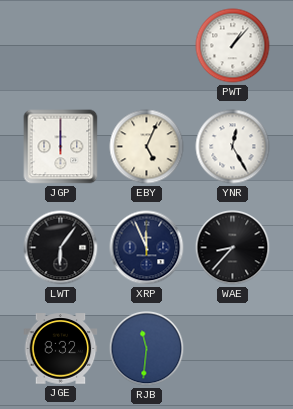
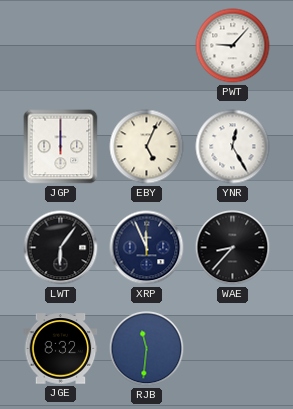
PWT: 1:07 -> 9:07
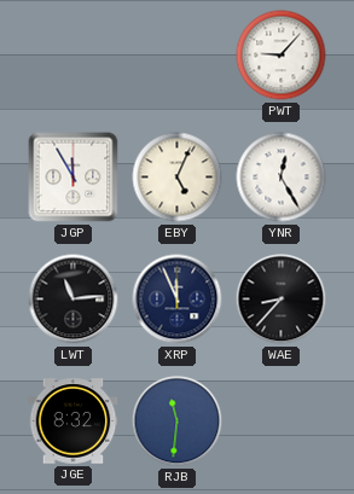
JGP: 12:00 -> 11:55
LWT: 6:06 -> 11:14
